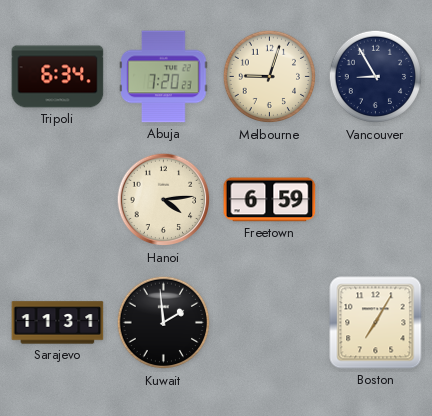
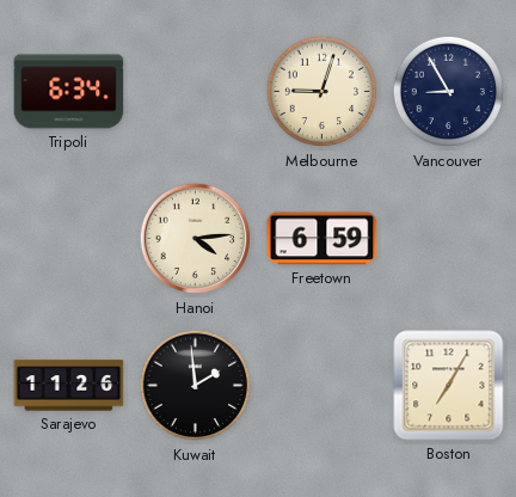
Abuja: 7:20 -> none
Sarajevo: 11:31 -> 11:26
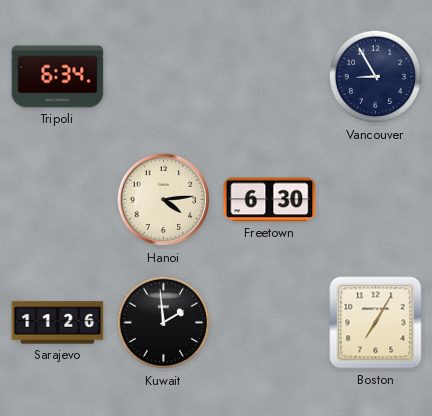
Melbourne: 9:03 -> none
Freetown: 6:59 -> 6:30
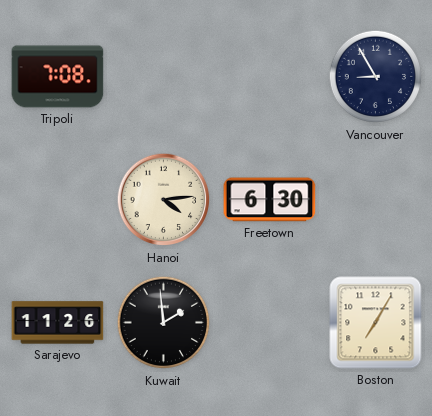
Tripoli: 6:34 -> 7:08
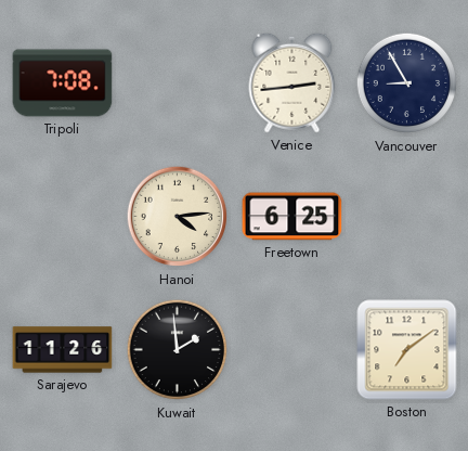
Venice: none -> 2:44
Freetown: 6:30 -> 6:25
Boston: 7:05 -> 7:09
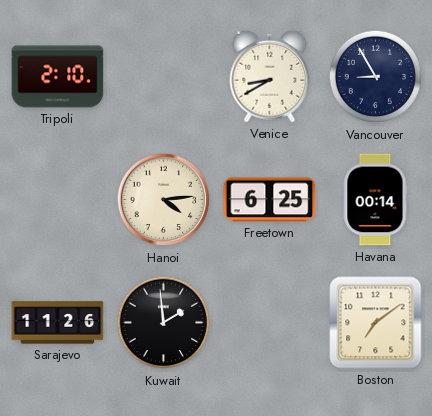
Tripoli: 7:08 -> 2:10
Venice: 2:44 -> 8:40
Havana: none -> 00:14
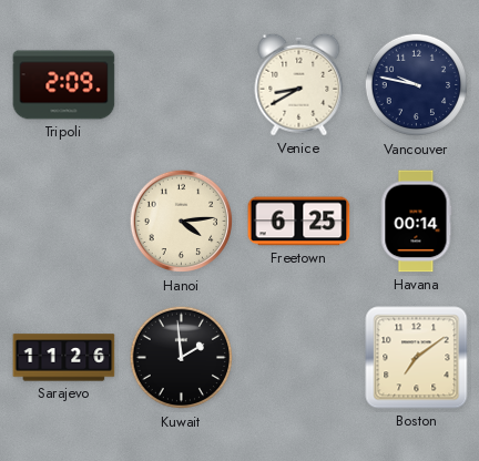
Tripoli: 2:10 -> 2:09
Vancouver: 8:55 -> 9:47
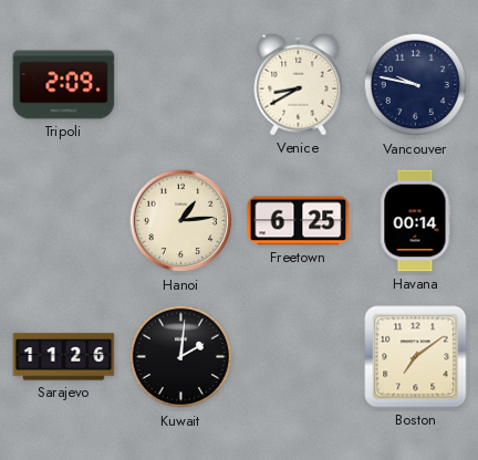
Hanoi: 4:14 -> 1:14
Kuwait: 1:59 -> 2:01
